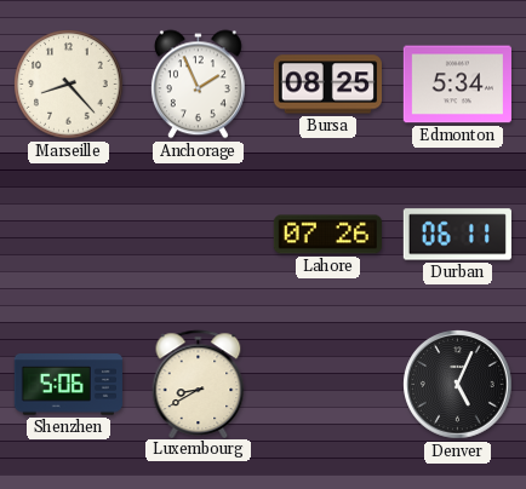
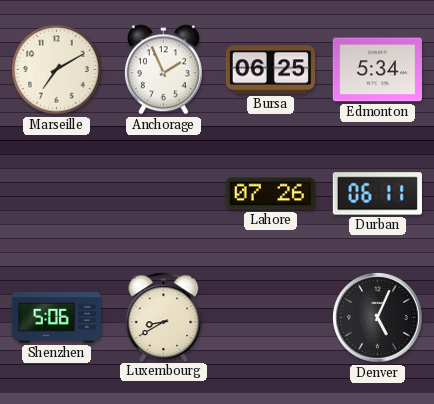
Marseille: 8:23 -> 7:10
Bursa: 08:25 -> 06:25
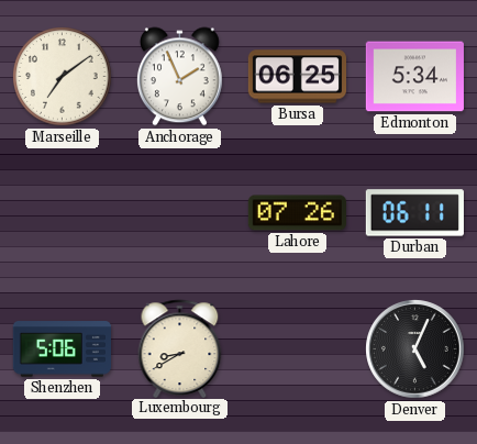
Marseille: 7:10 -> 7:09
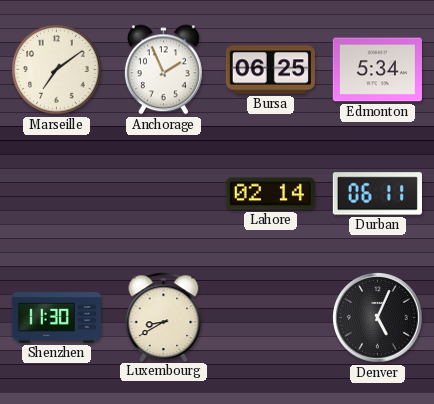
Lahore: 07:26 -> 02:14
Shenzhen: 5:06 -> 11:30
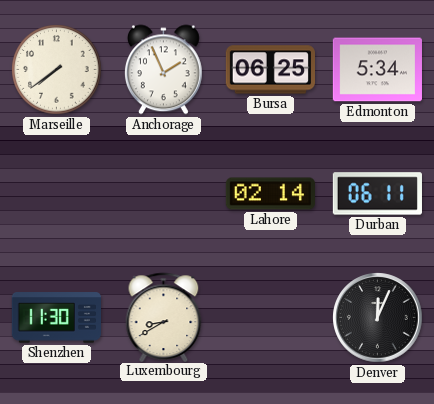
Marseille: 7:09 -> 7:39
Denver: 5:04 -> 12:04
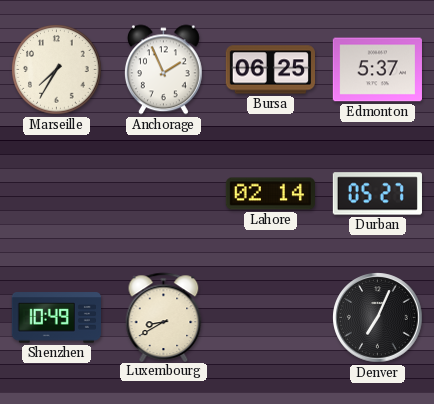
Marseille: 7:39 -> 7:35
Edmonton: 5:34 -> 5:37
Durban: 06:11 -> 05:27
Shenzhen: 11:30 -> 10:49
Denver: 12:04 -> 7:04
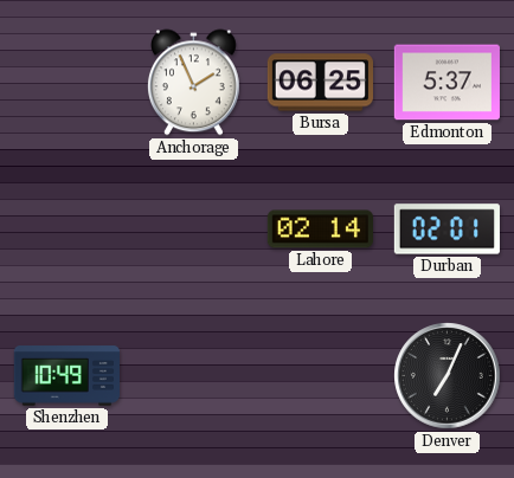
Marseille: 7:35 -> none
Durban: 05:27 -> 02:01
Luxembourg: 8:40 -> none
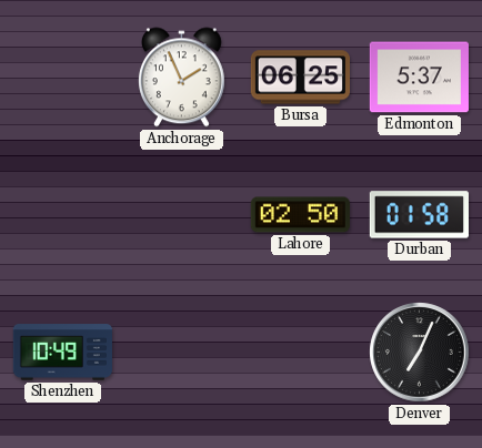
Lahore: 02:14 -> 02:50
Durban: 02:01 -> 01:58
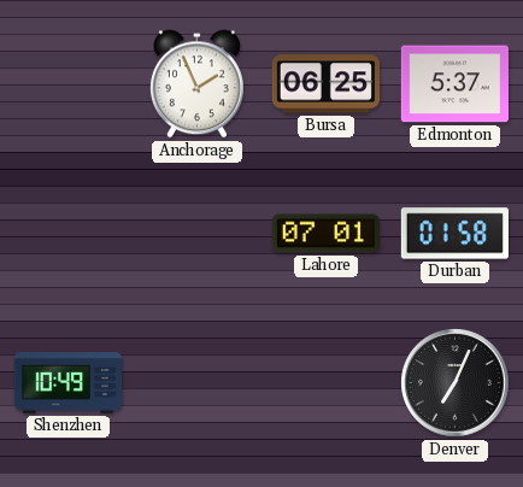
Lahore: 02:50 -> 07:01
